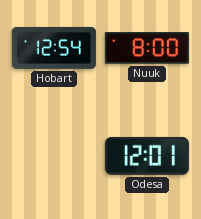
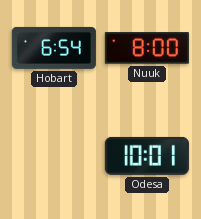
Hobart: 12:54 -> 6:54
Odesa: 12:01 -> 10:01
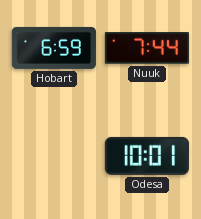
Hobart: 6:54 -> 6:59
Nuuk: 8:00 -> 7:44
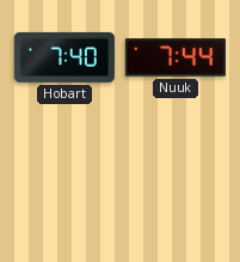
Hobart: 6:59 -> 7:40
Odesa: 10:01 -> none
